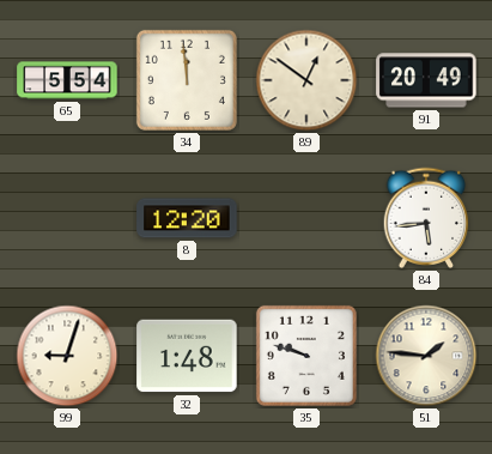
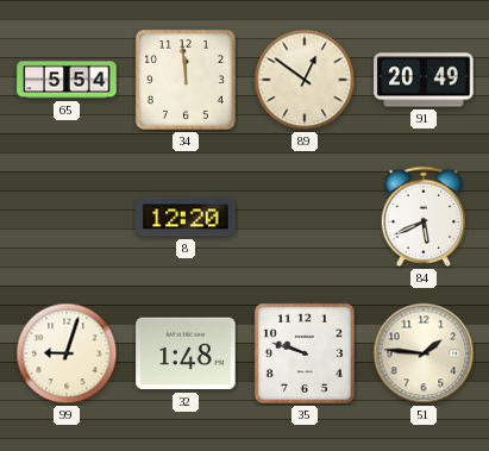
84: 5:44 -> 5:41
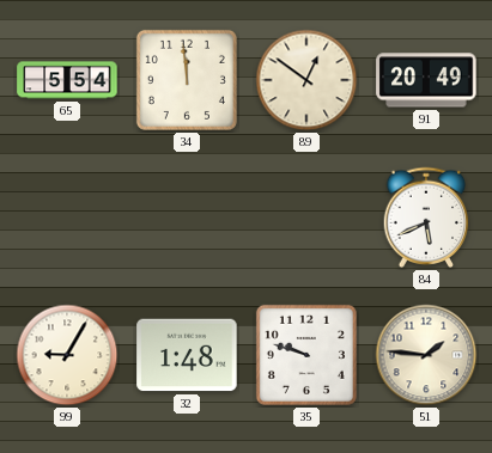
8: 12:20 -> none
99: 9:03 -> 9:05
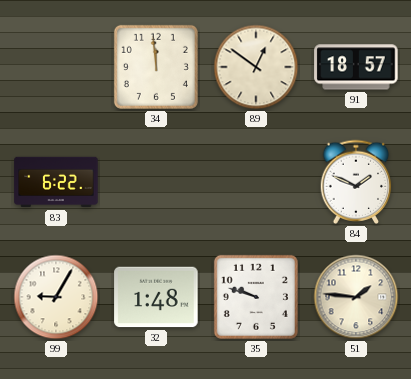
65: 5:54 -> none
91: 20:49 -> 18:57
83: none -> 6:22
84: 5:41 -> 1:49
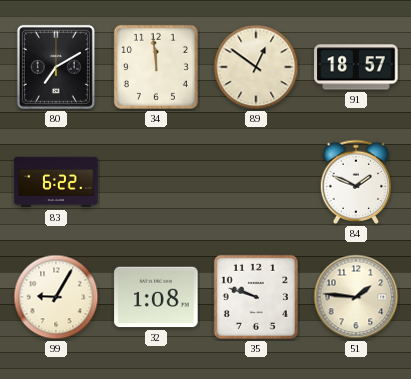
80: none -> 7:10
32: 1:48 -> 1:08
